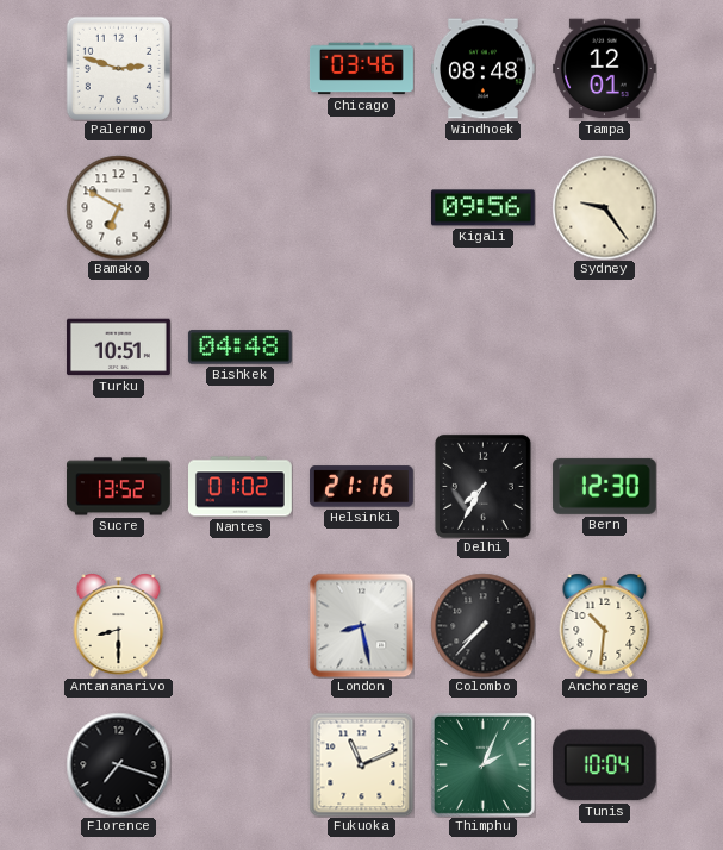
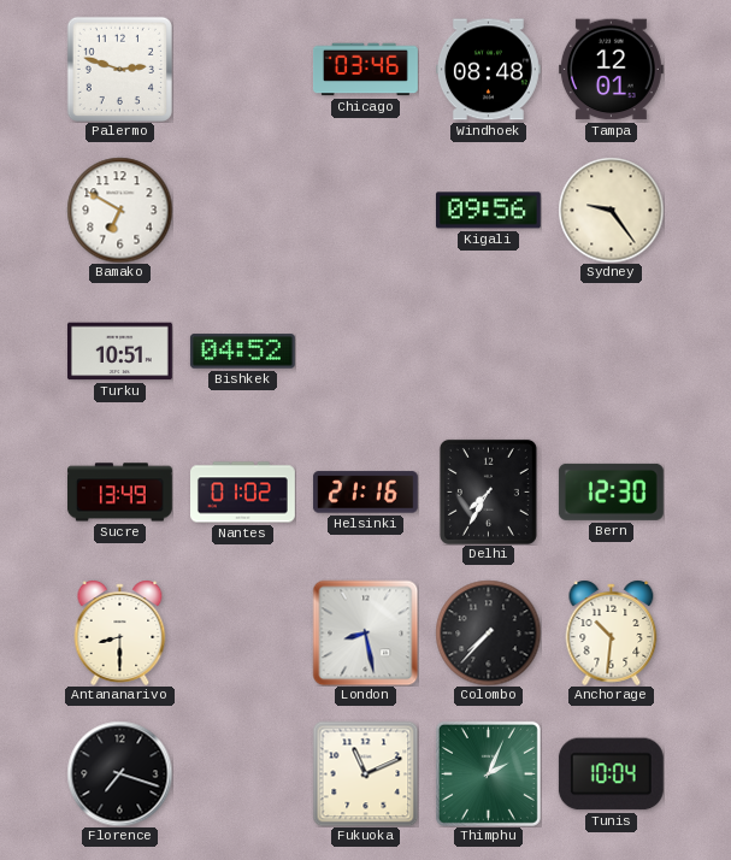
Bishkek: 04:48 -> 04:52
Sucre: 13:52 -> 13:49
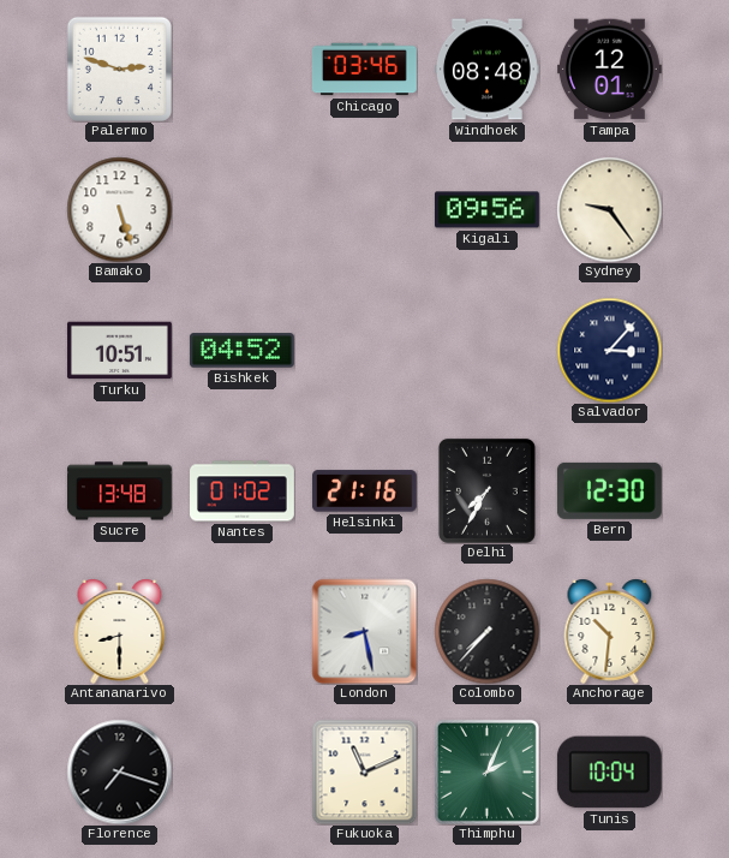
Bamako: 6:50 -> 5:27
Salvador: none -> 3:07
Sucre: 13:49 -> 13:48
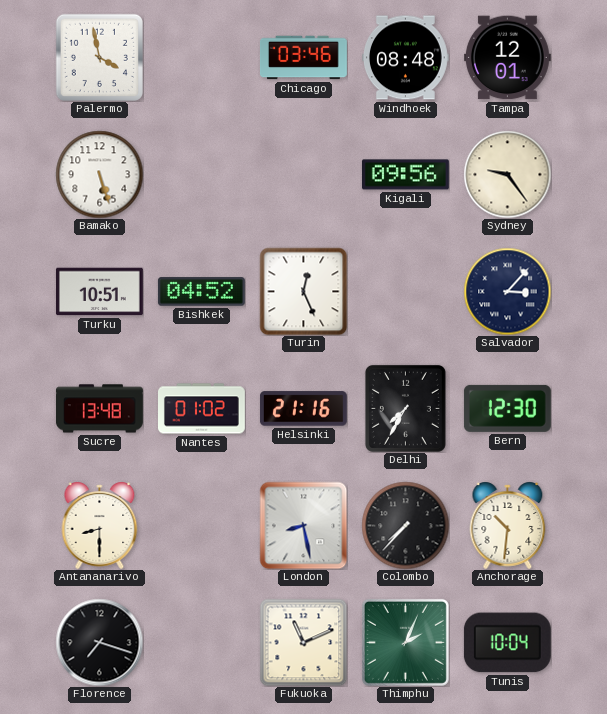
Palermo: 2:48 -> 3:58
Turin: none -> 12:26
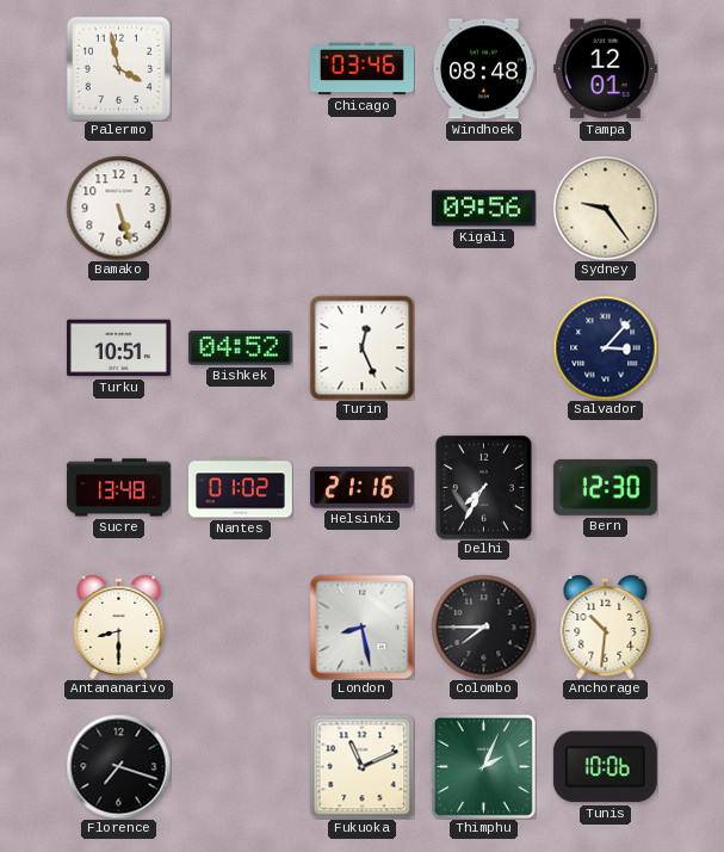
Colombo: 7:37 -> 7:45
Tunis: 10:04 -> 10:06
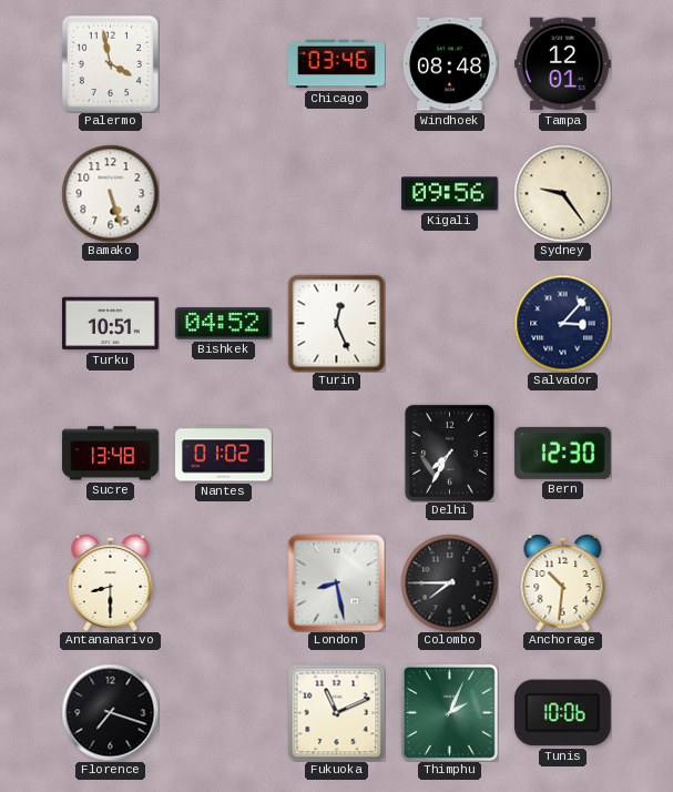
Helsinki: 21:16 -> none
